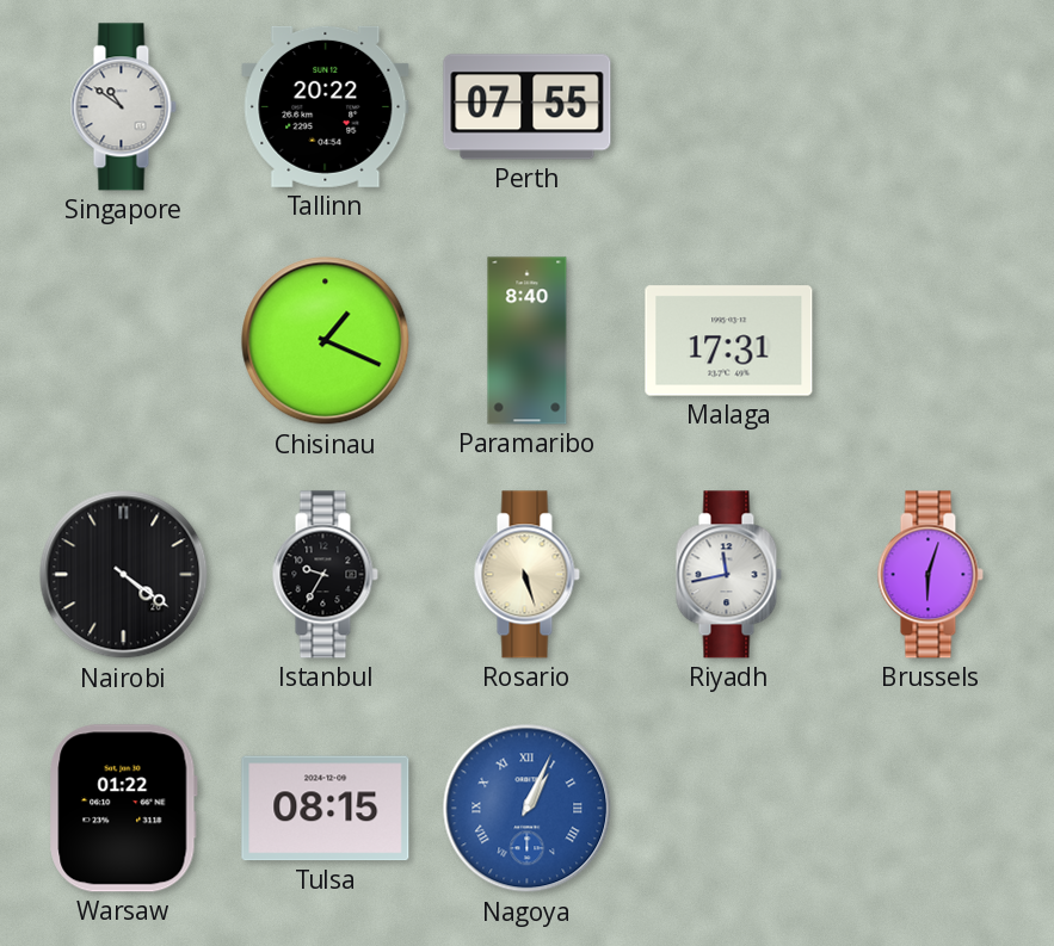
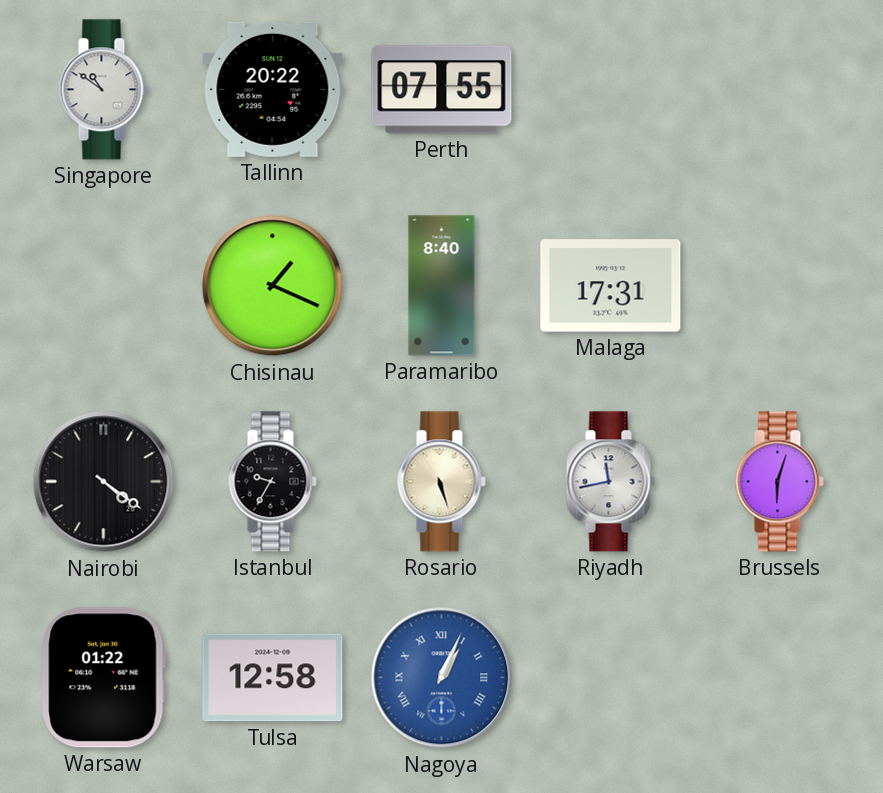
Tulsa: 08:15 -> 12:58
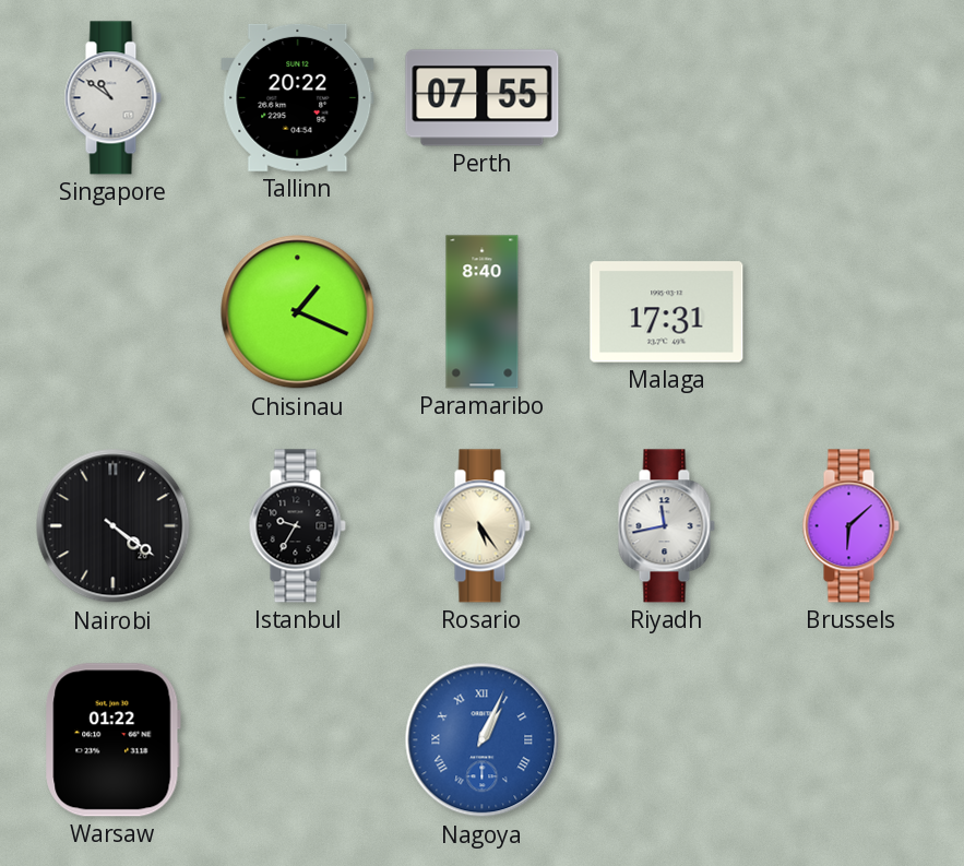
Rosario: 5:27 -> 5:24
Brussels: 6:03 -> 6:08
Tulsa: 12:58 -> none
